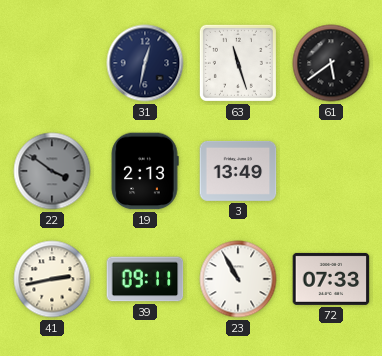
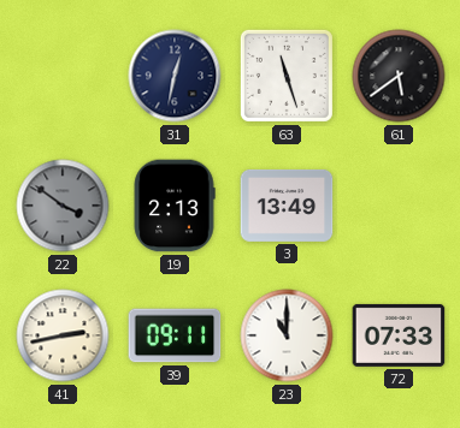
23: 10:55 -> 11:00
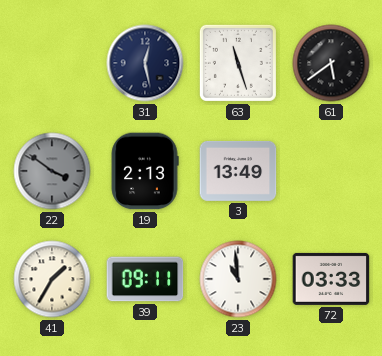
31: 12:32 -> 12:28
41: 2:43 -> 1:35
23: 11:00 -> 10:59
72: 07:33 -> 03:33
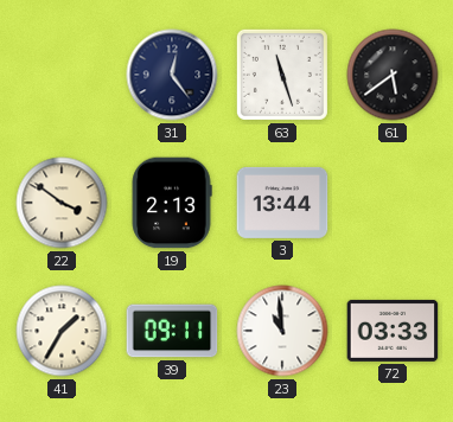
31: 12:28 -> 12:24
22 dial: grey -> cream
3: 13:49 -> 13:44
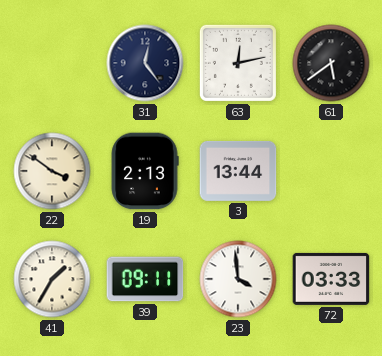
63: 11:27 -> 12:13
23: 10:59 -> 3:59
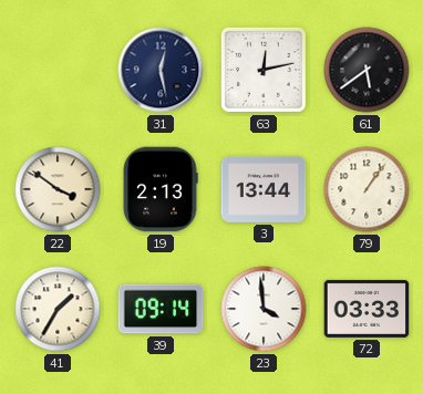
31: 12:24 -> 12:28
79: none -> 1:06
39: 09:11 -> 09:14
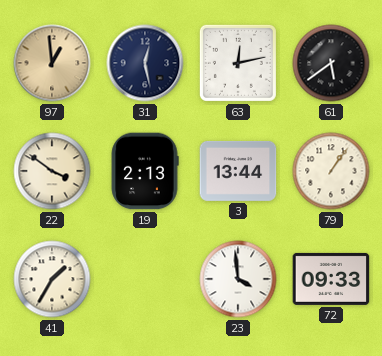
97: none -> 12:59
39: 09:14 -> none
72: 03:33 -> 09:33
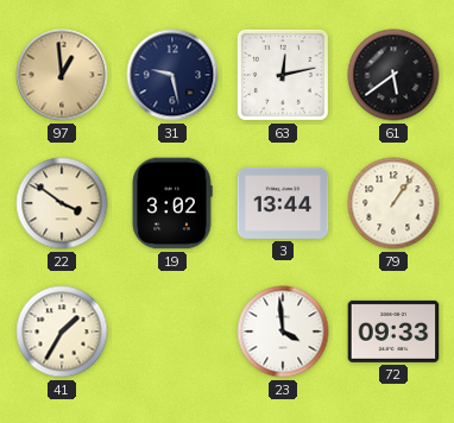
31: 12:28 -> 9:28
19: 2:13 -> 3:02
